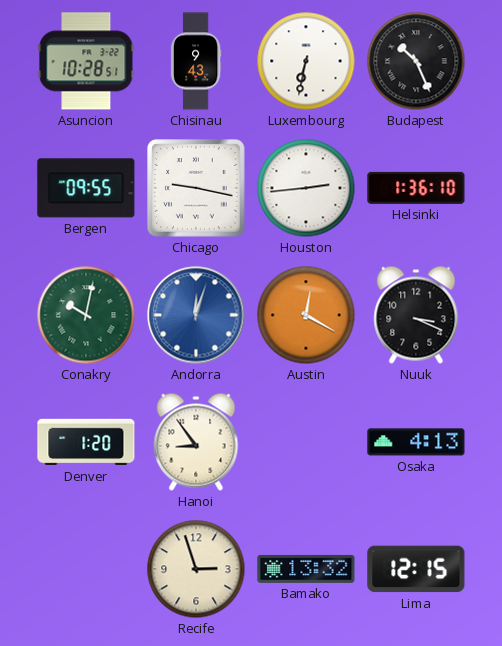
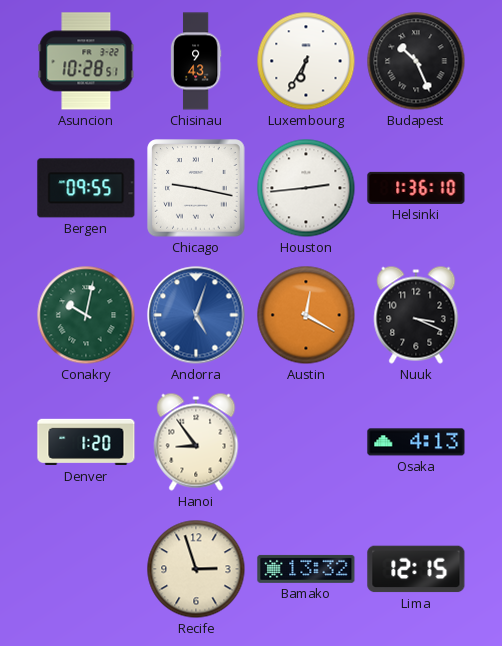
Luxembourg: 6:32 -> 6:35
Andorra: 12:03 -> 5:03
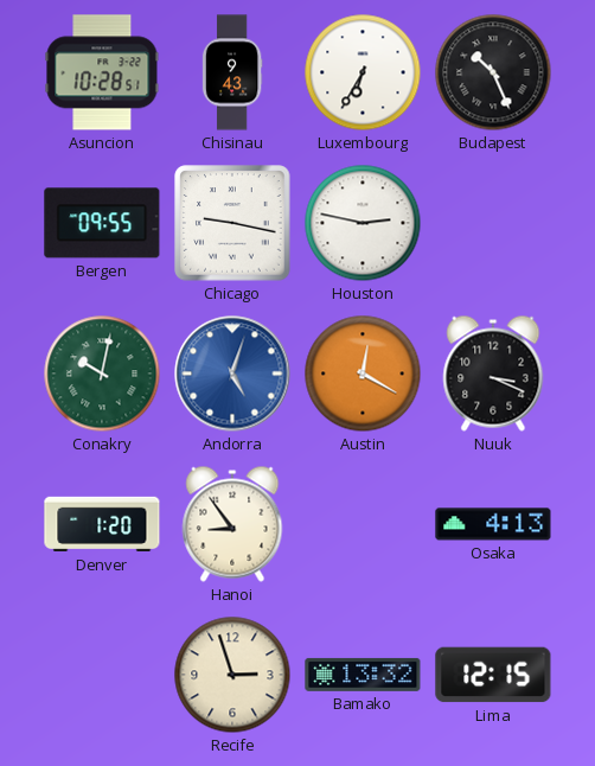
Houston: 2:44 -> 2:47
Helsinki: 1:36 -> none
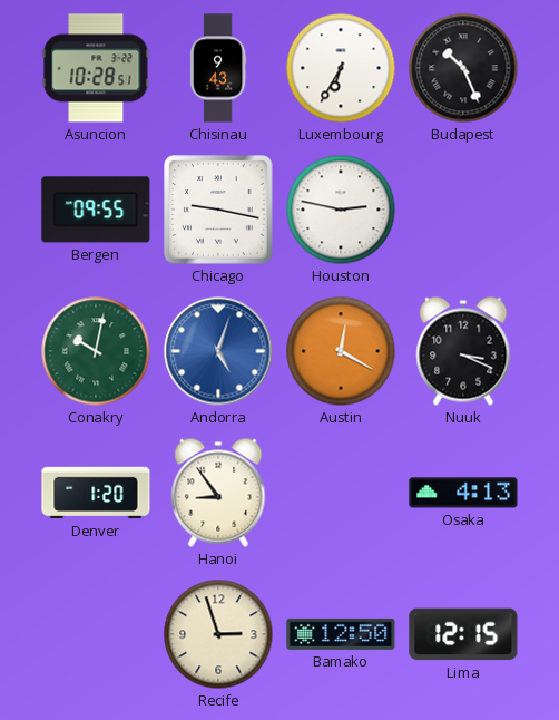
Bamako: 13:32 -> 12:50
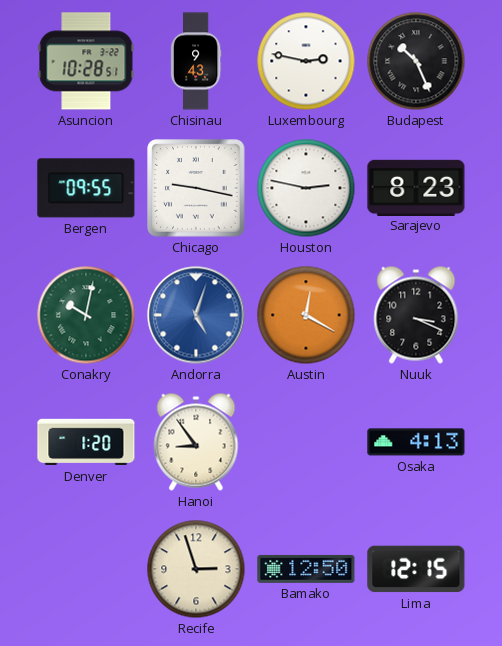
Luxembourg: 6:35 -> 2:47
Sarajevo: none -> 8:23
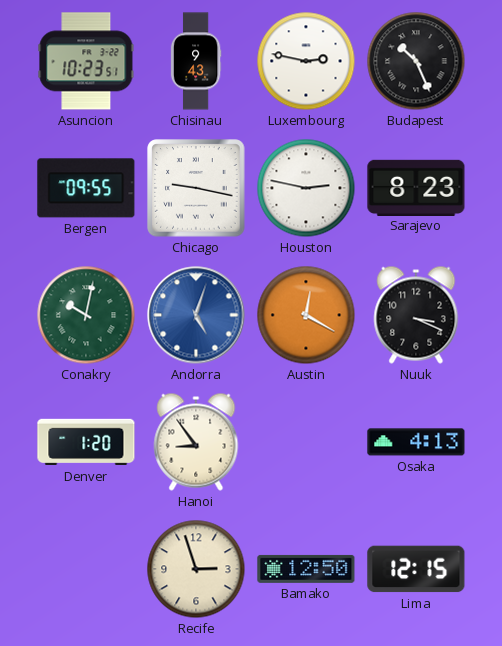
Asuncion: 10:28 -> 10:23
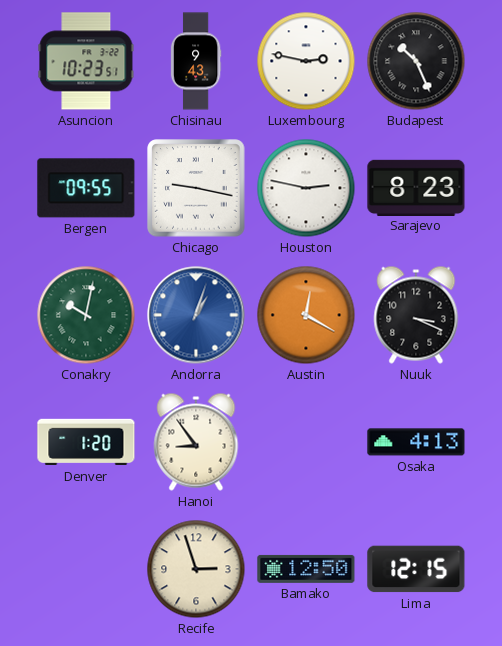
Andorra: 5:03 -> 1:03
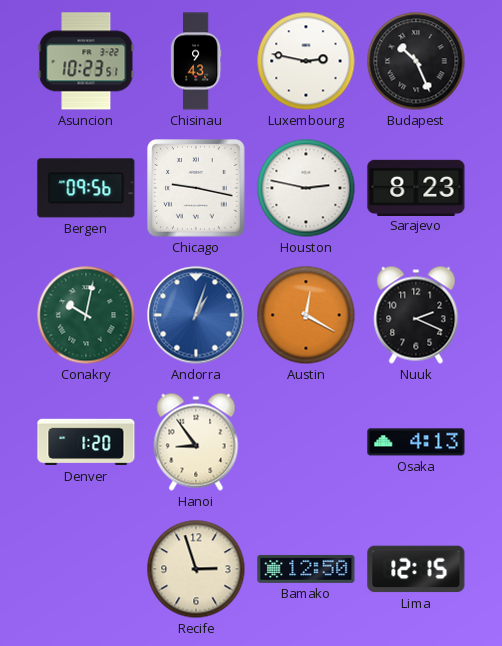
Bergen: 09:55 -> 09:56
Nuuk: 3:19 -> 2:19
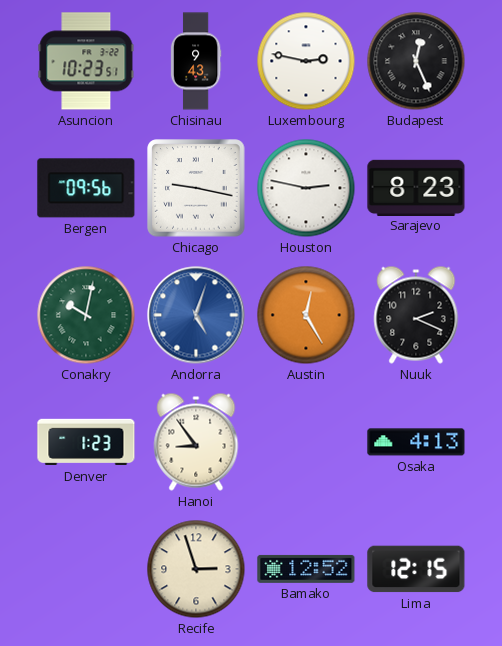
Budapest: 10:26 -> 12:26
Andorra: 1:03 -> 5:03
Austin: 12:20 -> 12:25
Denver: 1:20 -> 1:23
Bamako: 12:50 -> 12:52
